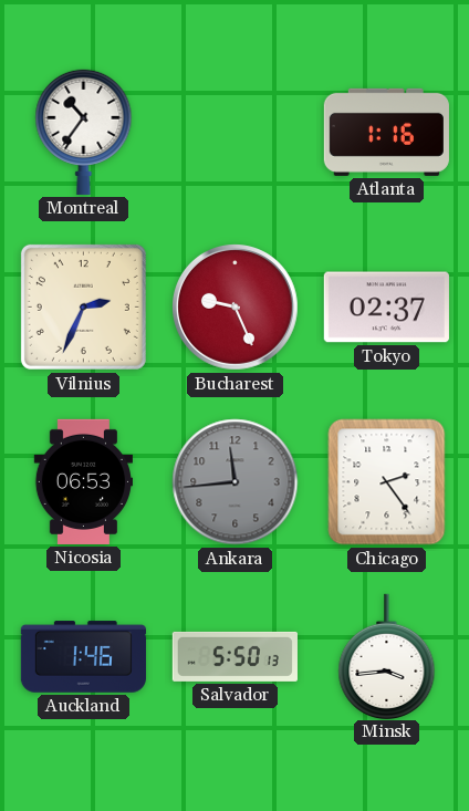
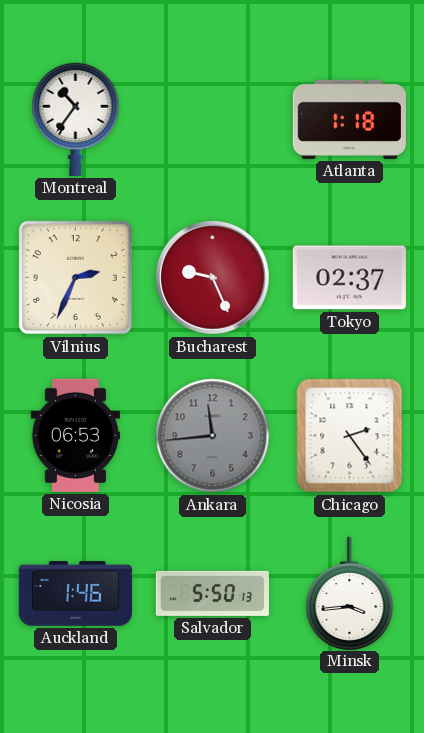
Atlanta: 1:16 -> 1:18
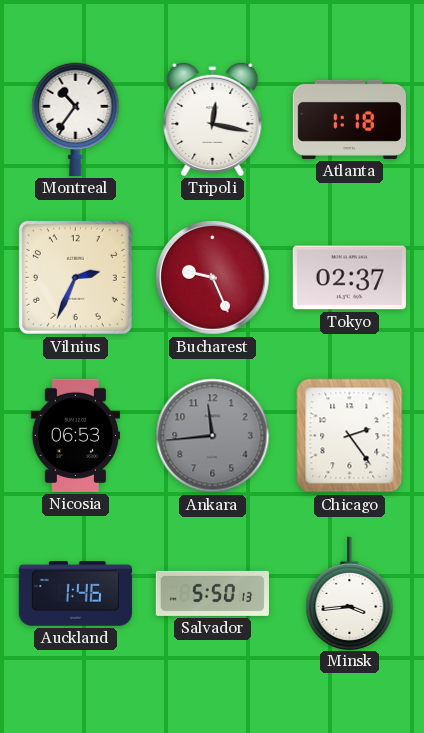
Tripoli: none -> 12:17
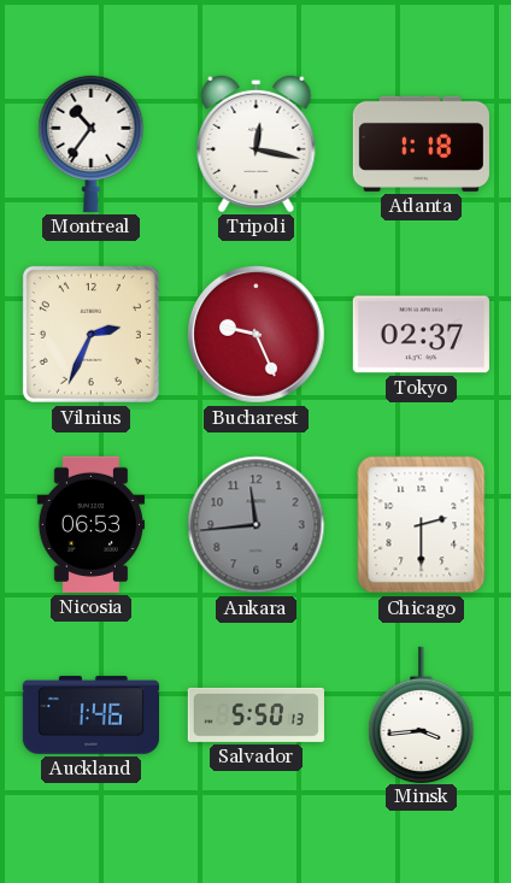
Chicago: 2:24 -> 2:30
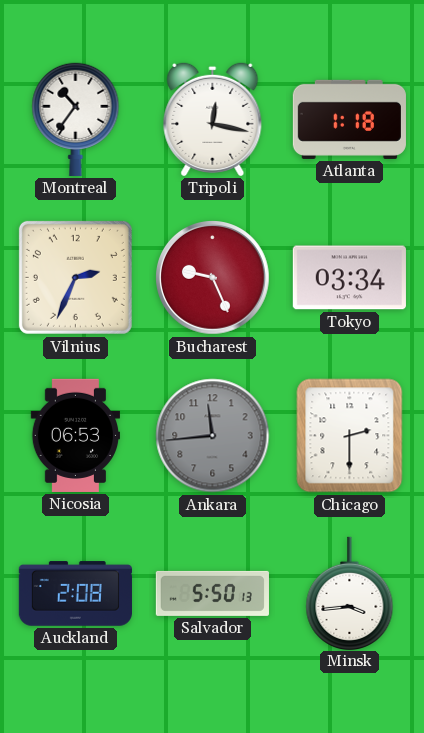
Tokyo: 02:37 -> 03:34
Auckland: 1:46 -> 2:08
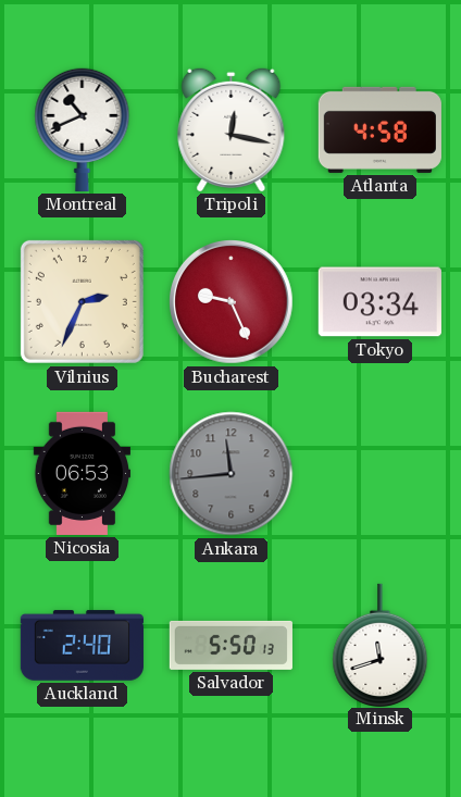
Montreal: 10:36 -> 10:41
Atlanta: 1:18 -> 4:58
Chicago: 2:30 -> none
Auckland: 2:08 -> 2:40
Minsk: 3:44 -> 11:42
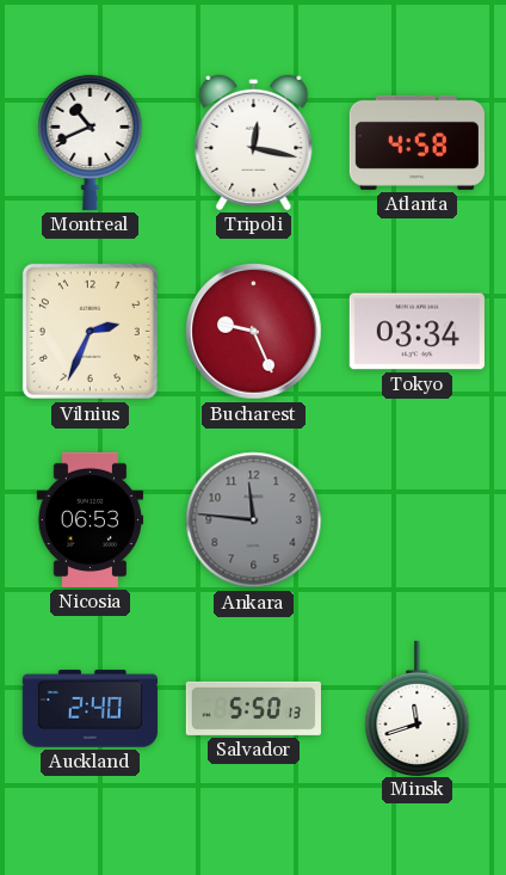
Ankara: 11:44 -> 11:46
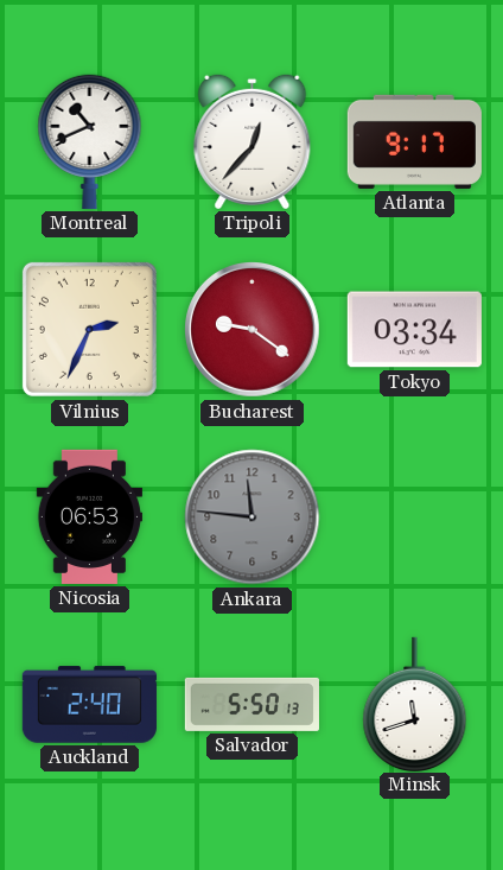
Tripoli: 12:17 -> 12:37
Atlanta: 4:58 -> 9:17
Bucharest: 9:26 -> 9:21
